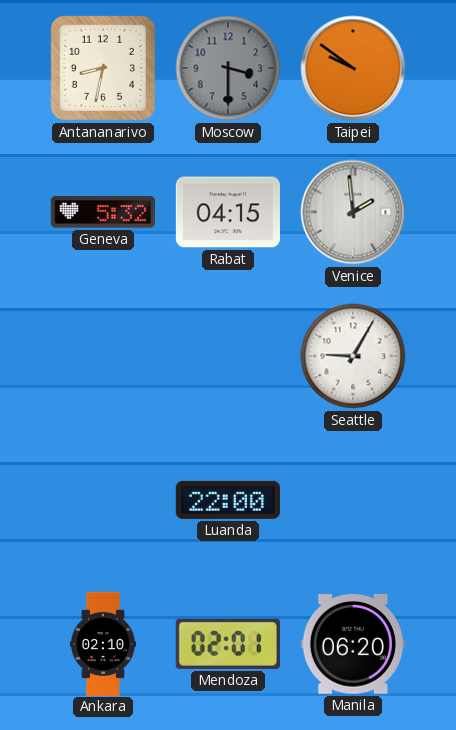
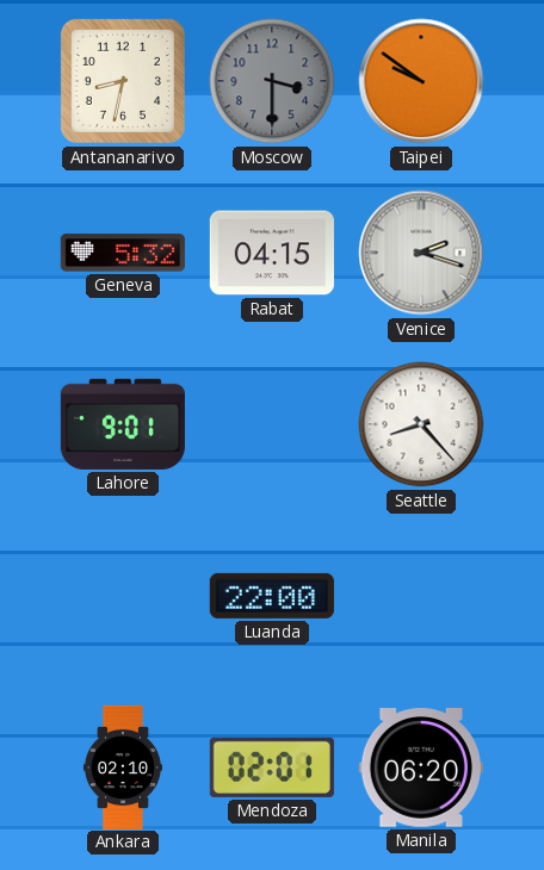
Venice: 1:59 -> 2:18
Lahore: none -> 9:01
Seattle: 9:05 -> 8:23
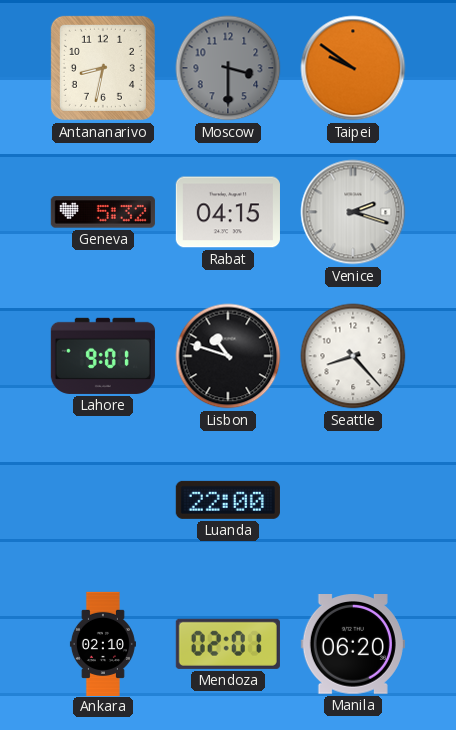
Lisbon: none -> 10:48
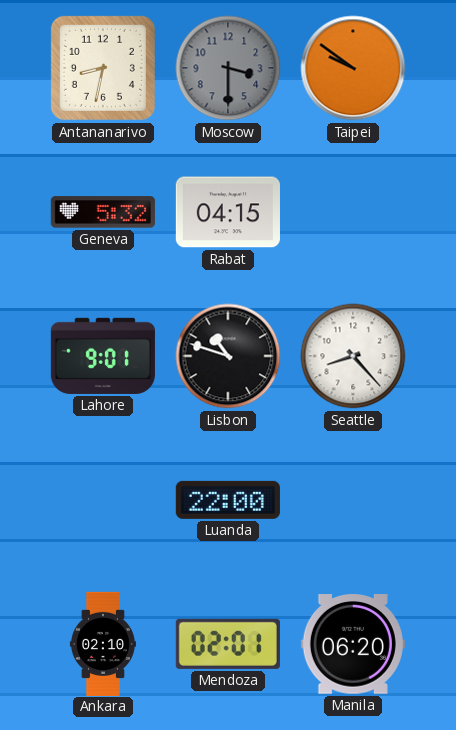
Venice: 2:18 -> none
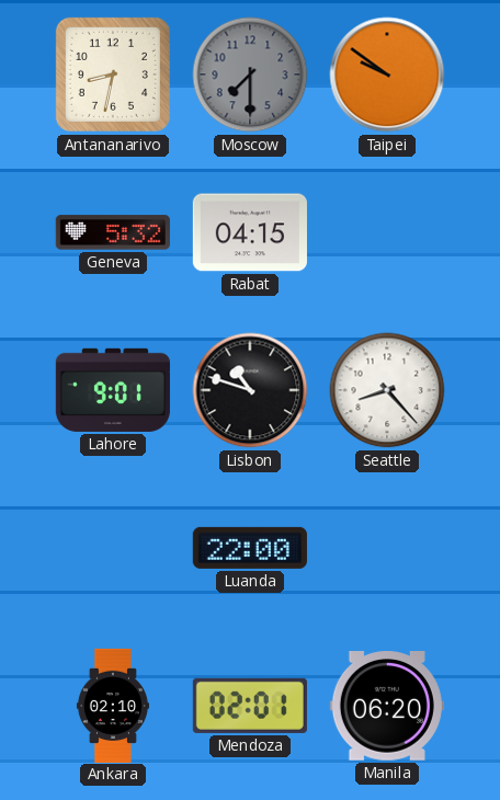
Moscow: 3:30 -> 7:30
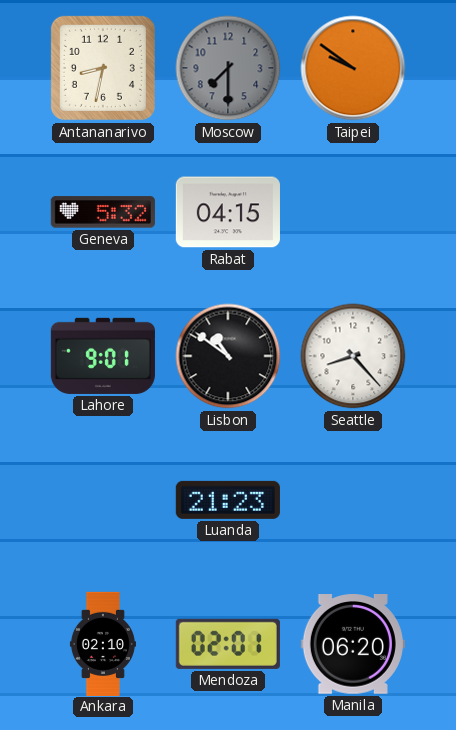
Lisbon: 10:48 -> 10:51
Luanda: 22:00 -> 21:23
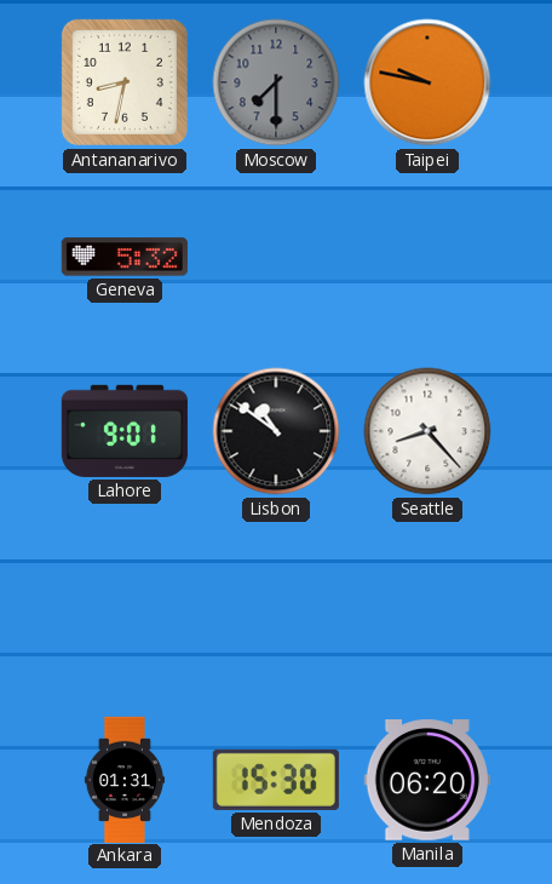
Taipei: 9:51 -> 9:47
Rabat: 04:15 -> none
Luanda: 21:23 -> none
Ankara: 02:10 -> 01:31
Mendoza: 02:01 -> 15:30
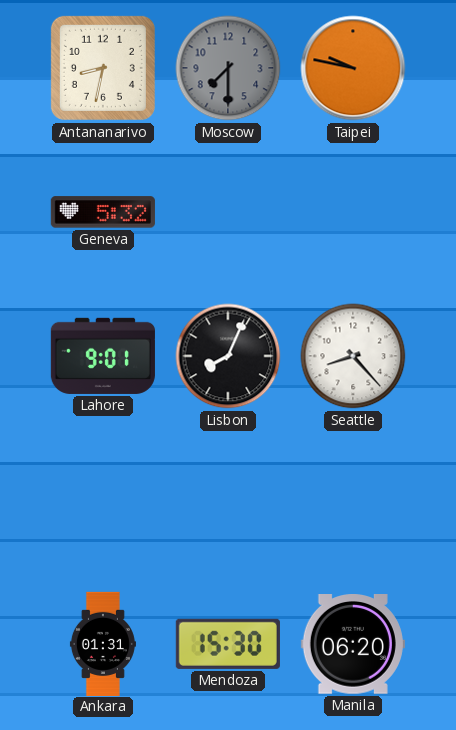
Lisbon: 10:51 -> 8:04
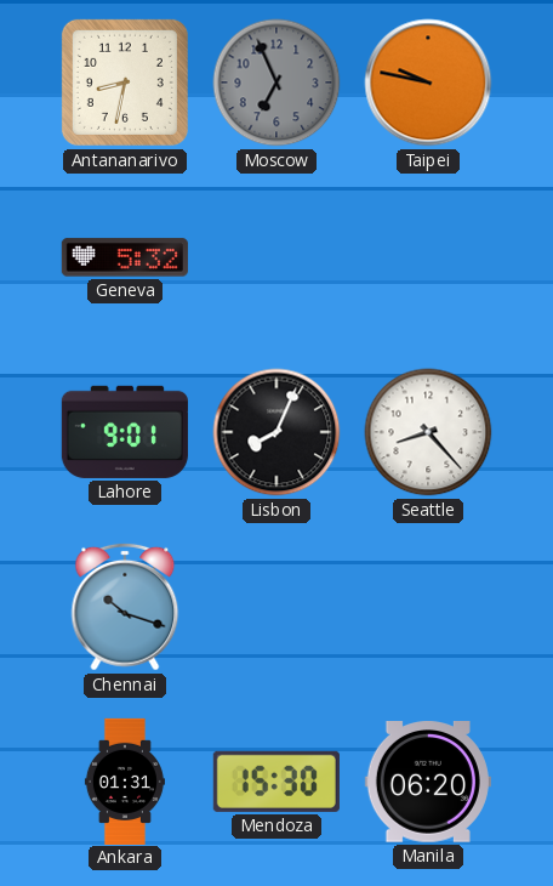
Moscow: 7:30 -> 6:56
Chennai: none -> 10:18
